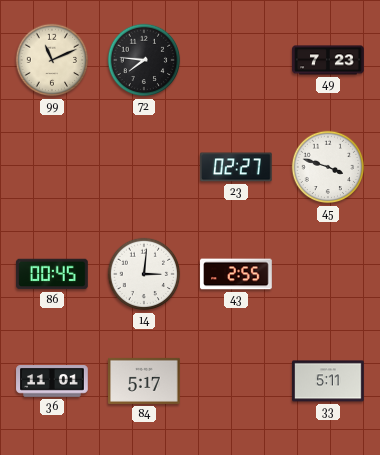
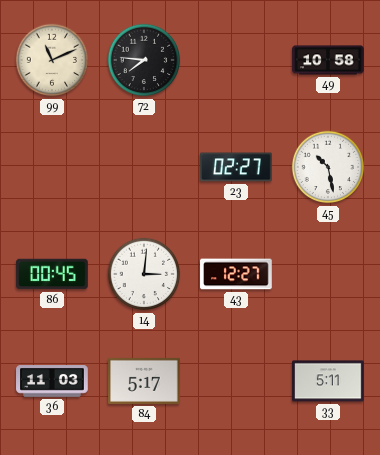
49: 7:23 -> 10:58
45: 3:48 -> 10:28
43: 2:55 -> 12:27
36: 11:01 -> 11:03
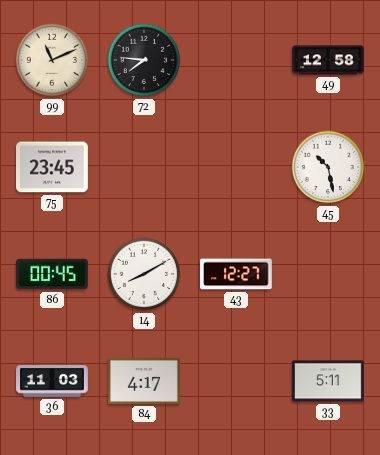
49: 10:58 -> 12:58
75: none -> 23:45
23: 02:27 -> none
14: 3:01 -> 8:10
84: 5:17 -> 4:17
